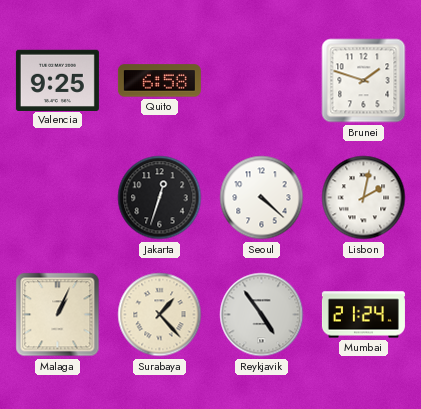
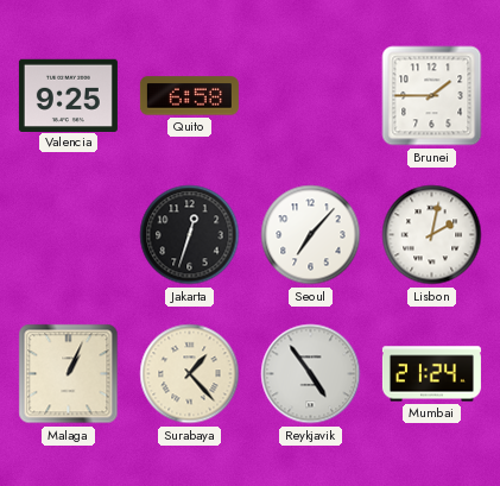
Brunei: 1:48 -> 1:45
Seoul: 4:22 -> 7:07
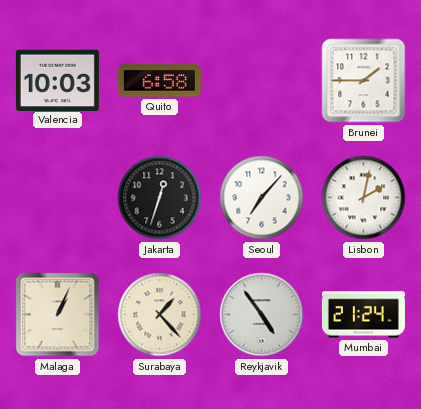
Valencia: 9:25 -> 10:03
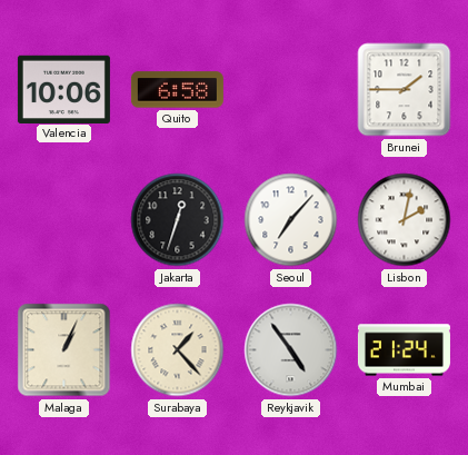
Valencia: 10:03 -> 10:06
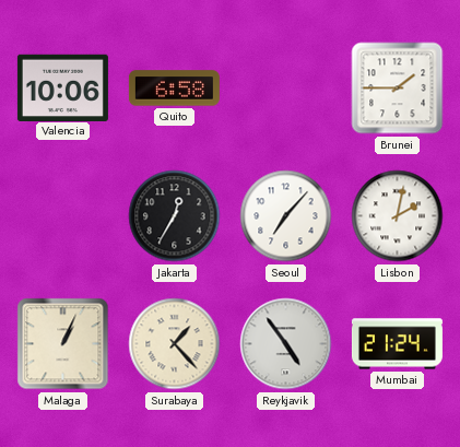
Jakarta: 12:33 -> 12:35
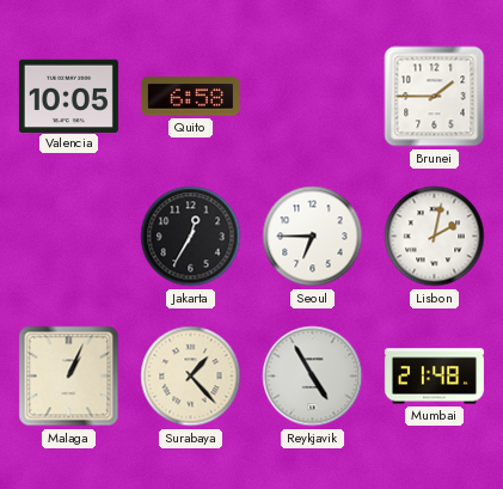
Valencia: 10:06 -> 10:05
Seoul: 7:07 -> 6:45
Reykjavik: 4:54 -> 4:55
Mumbai: 21:24 -> 21:48
